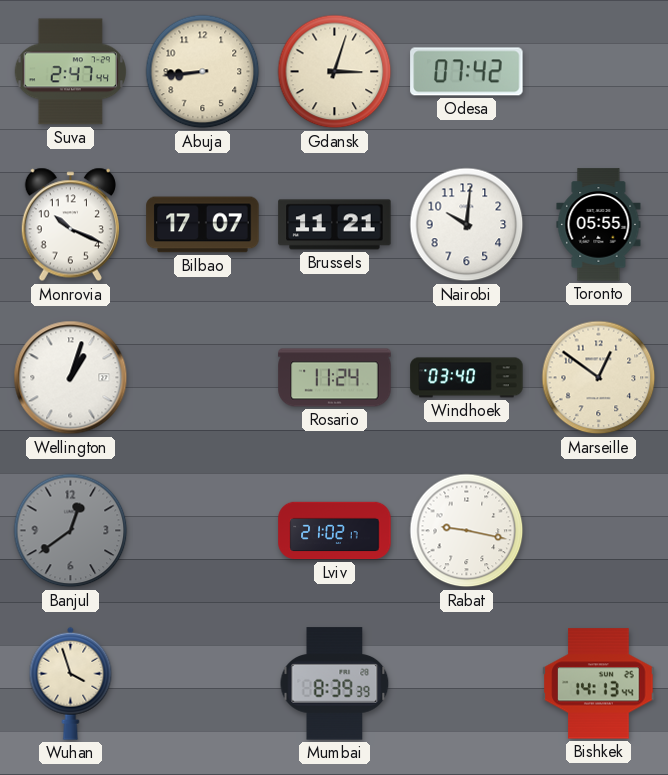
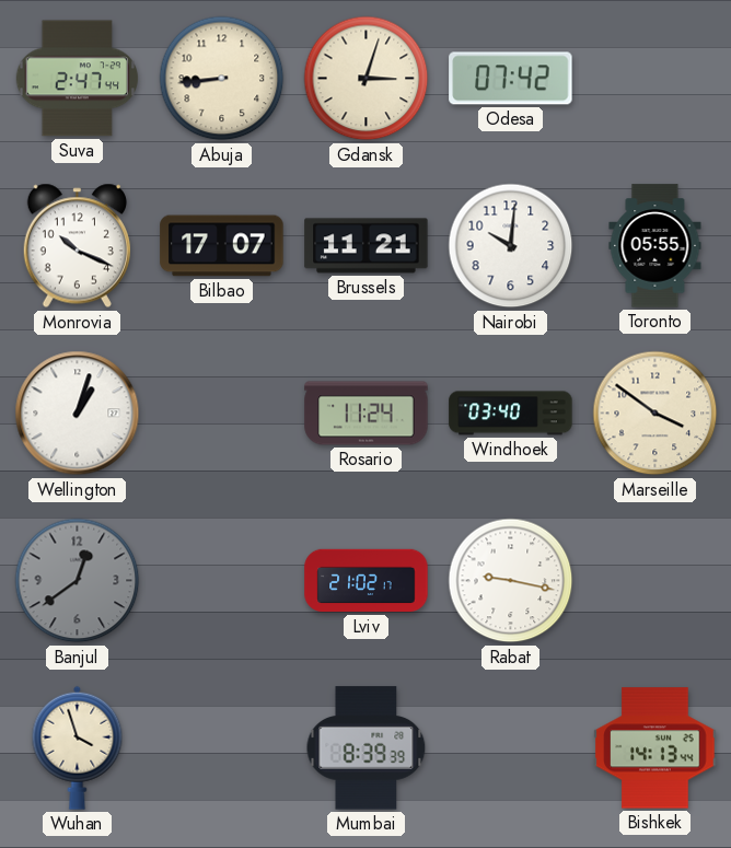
Marseille: 12:51 -> 3:51
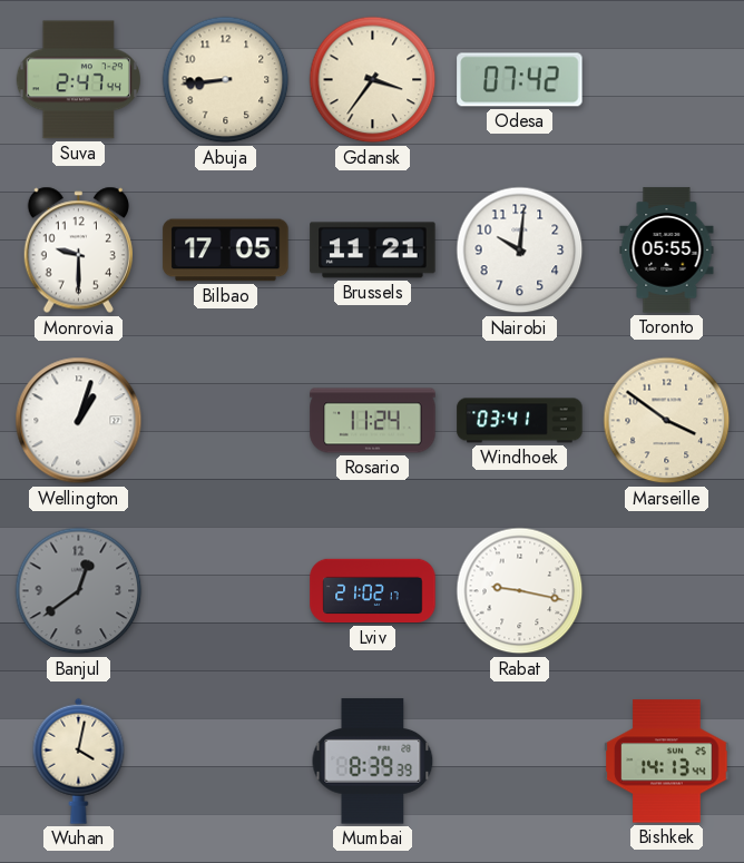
Gdansk: 3:03 -> 3:36
Monrovia: 10:19 -> 9:30
Bilbao: 17:07 -> 17:05
Windhoek: 03:40 -> 03:41
Wuhan: 3:57 -> 4:02
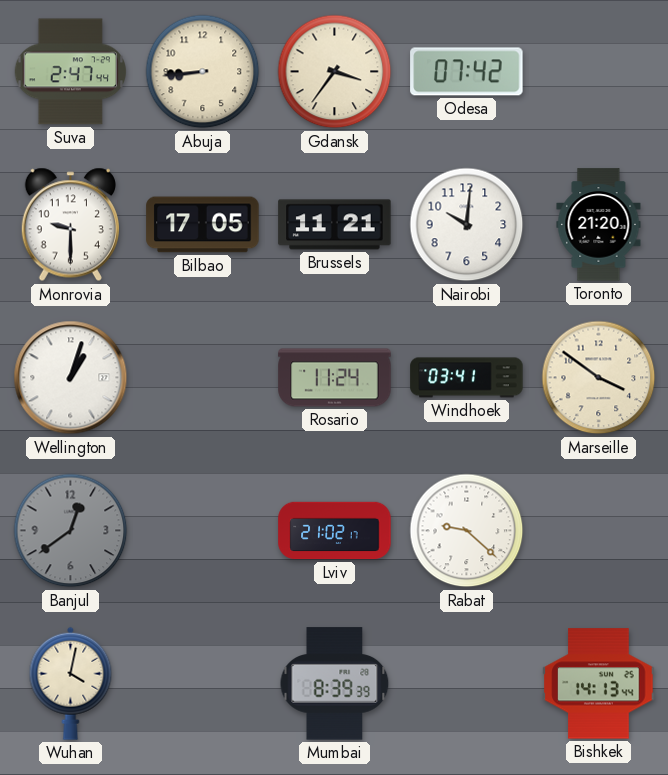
Toronto: 05:55 -> 21:20
Rabat: 9:17 -> 9:22
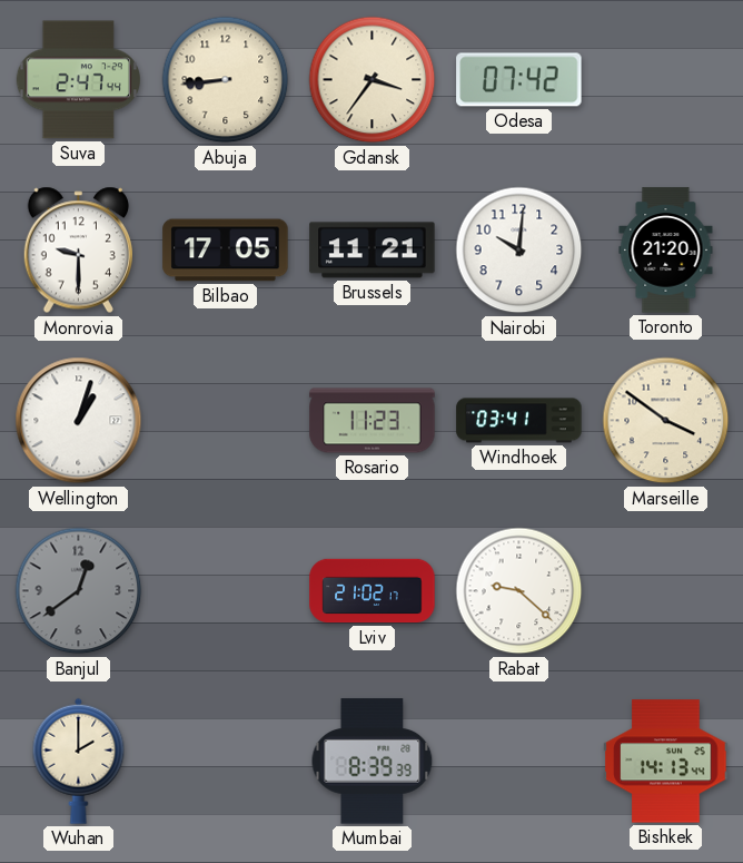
Rosario: 11:24 -> 11:23
Wuhan: 4:02 -> 2:00
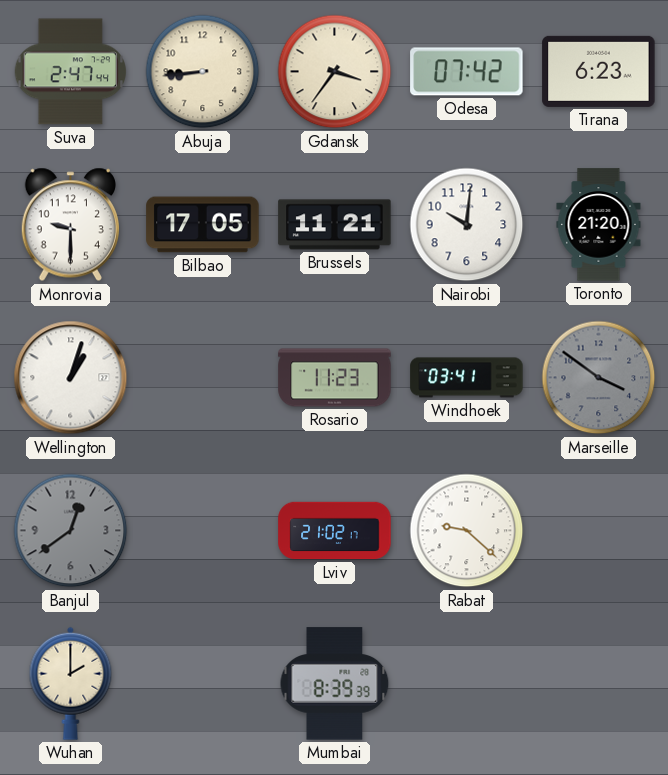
Tirana: none -> 6:23
Marseille dial: cream -> grey
Bishkek: 14:13 -> none
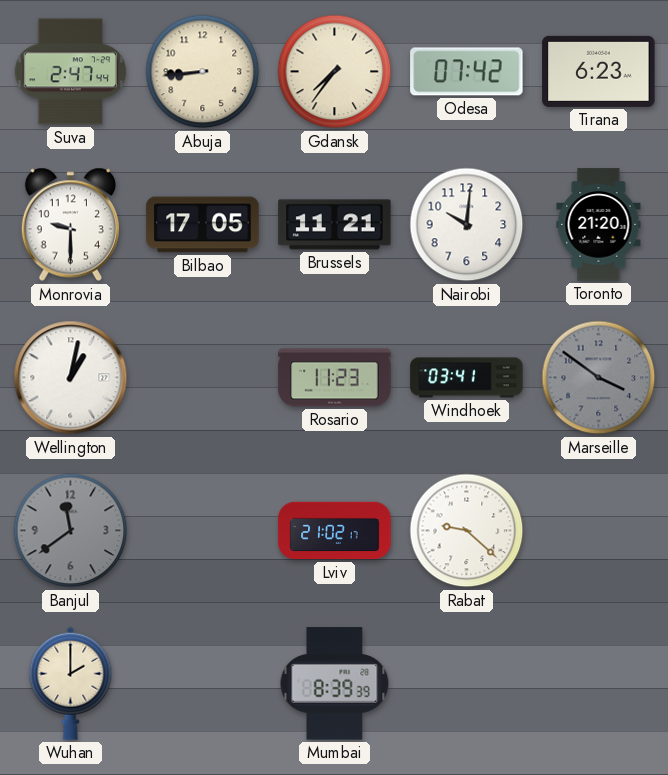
Gdansk: 3:36 -> 7:36
Wellington: 1:03 -> 1:02
Banjul: 12:39 -> 11:39
